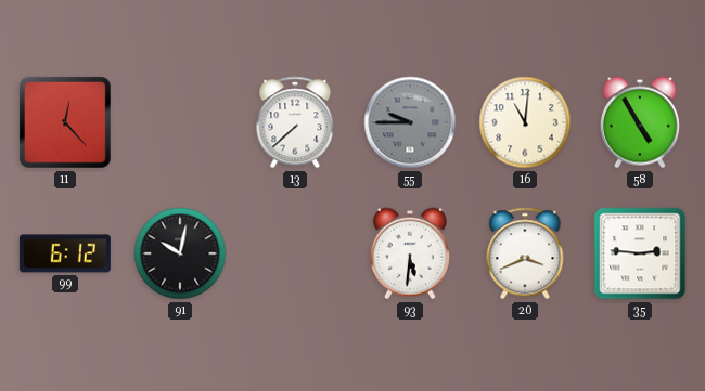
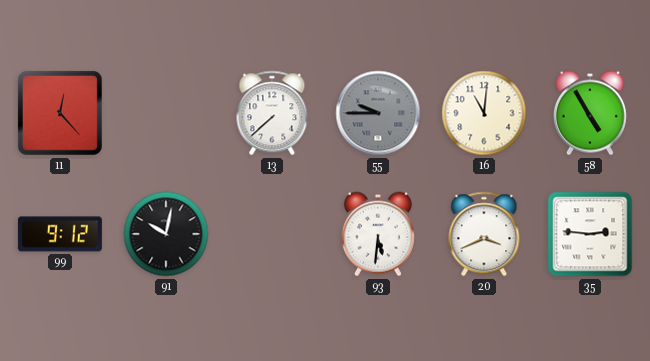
99: 6:12 -> 9:12
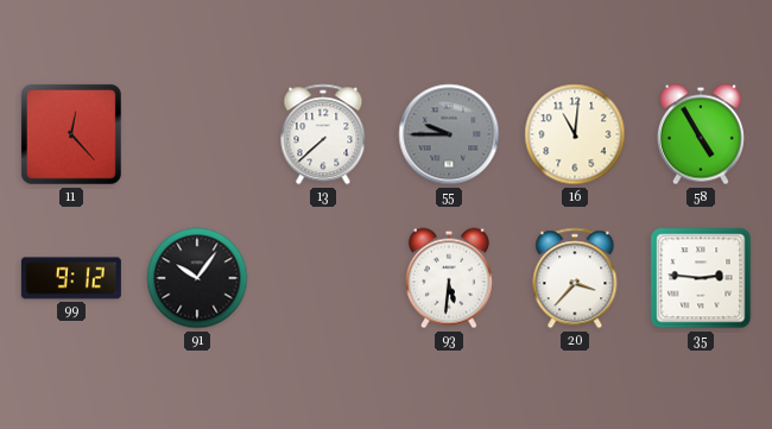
91: 10:02 -> 10:06
20: 3:41 -> 3:37
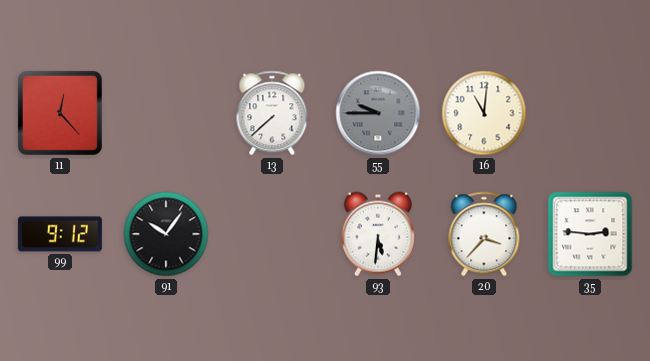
58: 4:55 -> none
